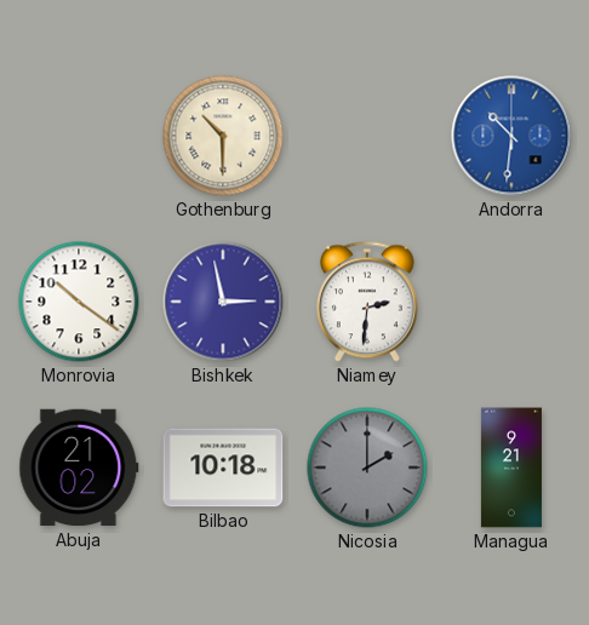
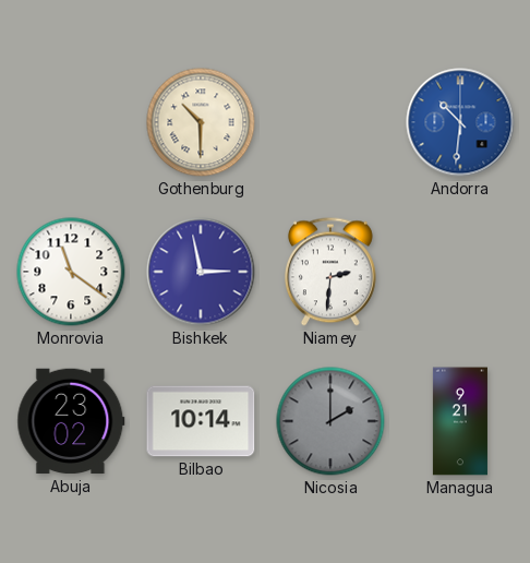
Monrovia: 10:21 -> 11:21
Abuja: 21:02 -> 23:02
Bilbao: 10:18 -> 10:14
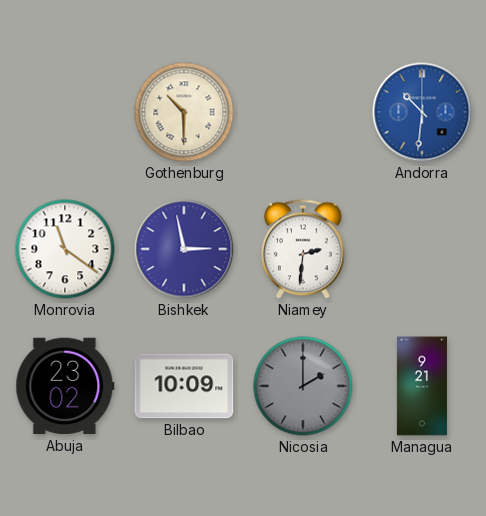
Bilbao: 10:14 -> 10:09
